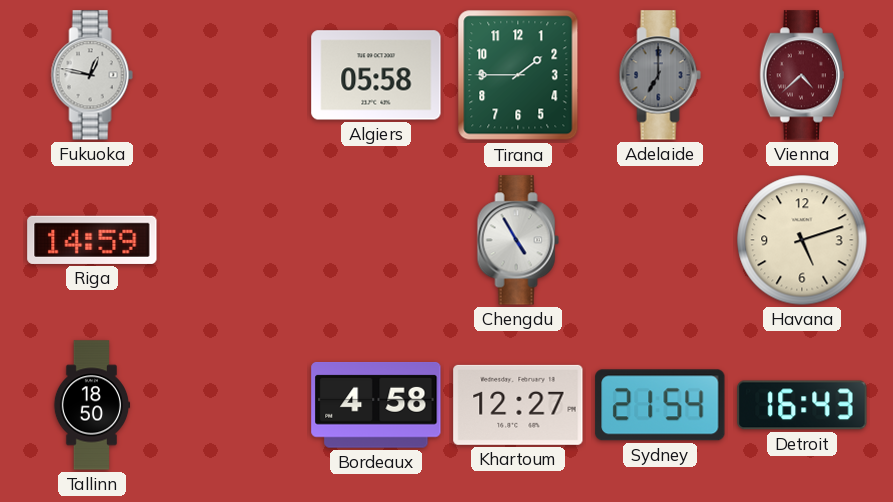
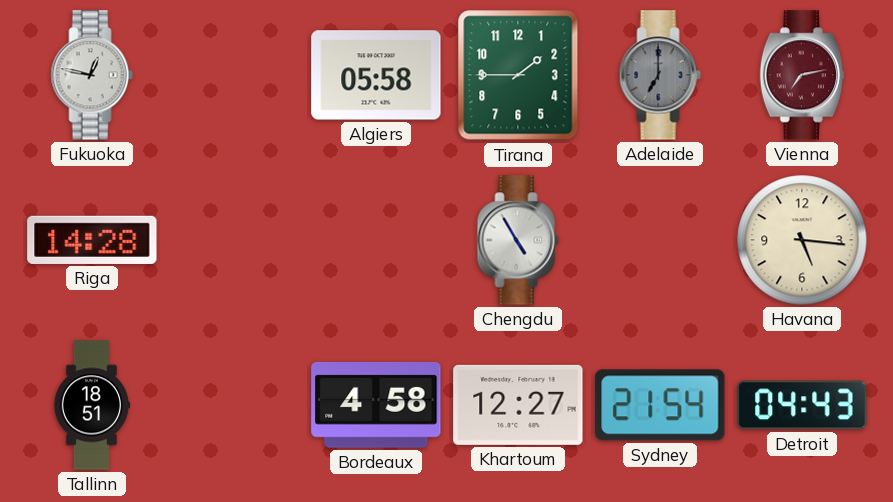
Vienna: 4:38 -> 7:13
Riga: 14:59 -> 14:28
Havana: 5:12 -> 5:16
Tallinn: 18:50 -> 18:51
Detroit: 16:43 -> 04:43
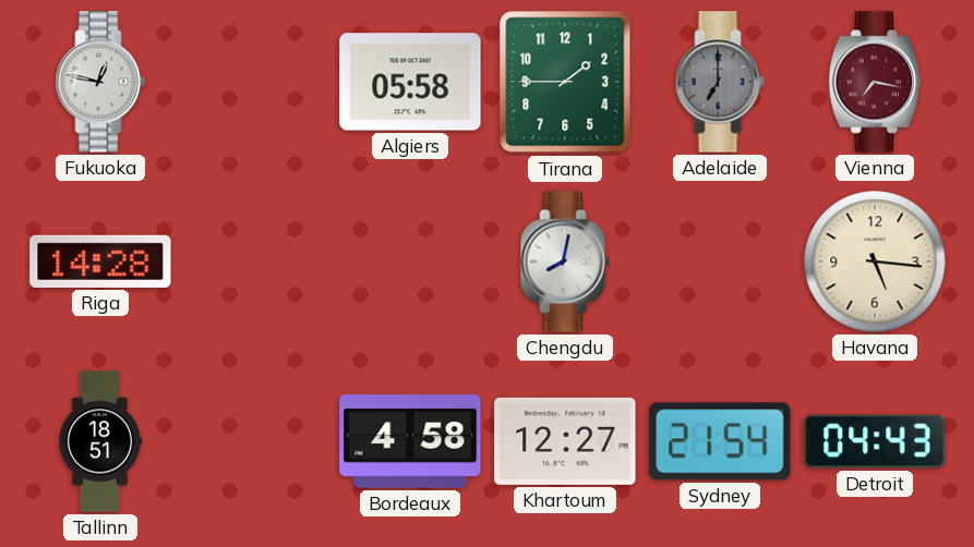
Vienna: 7:13 -> 7:17
Chengdu: 4:55 -> 8:02
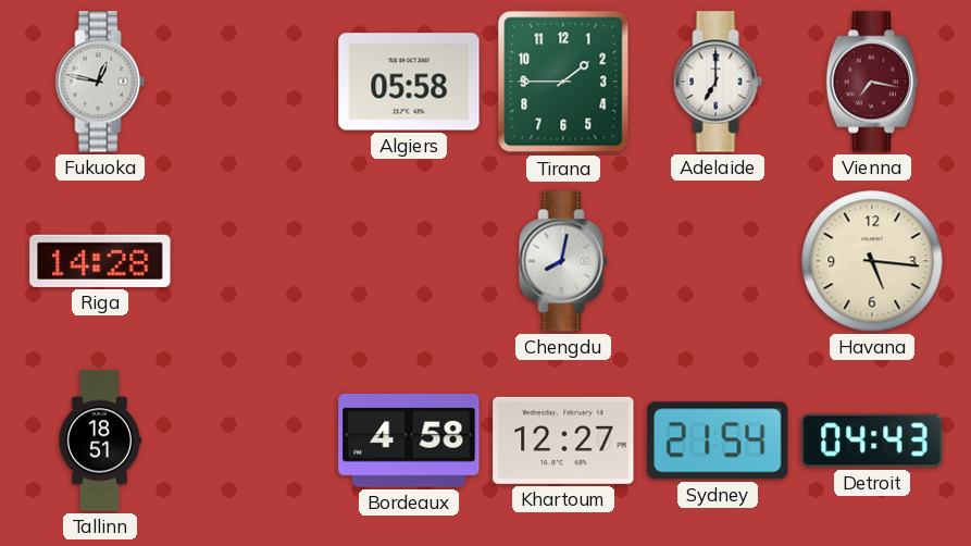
Adelaide dial: grey -> white
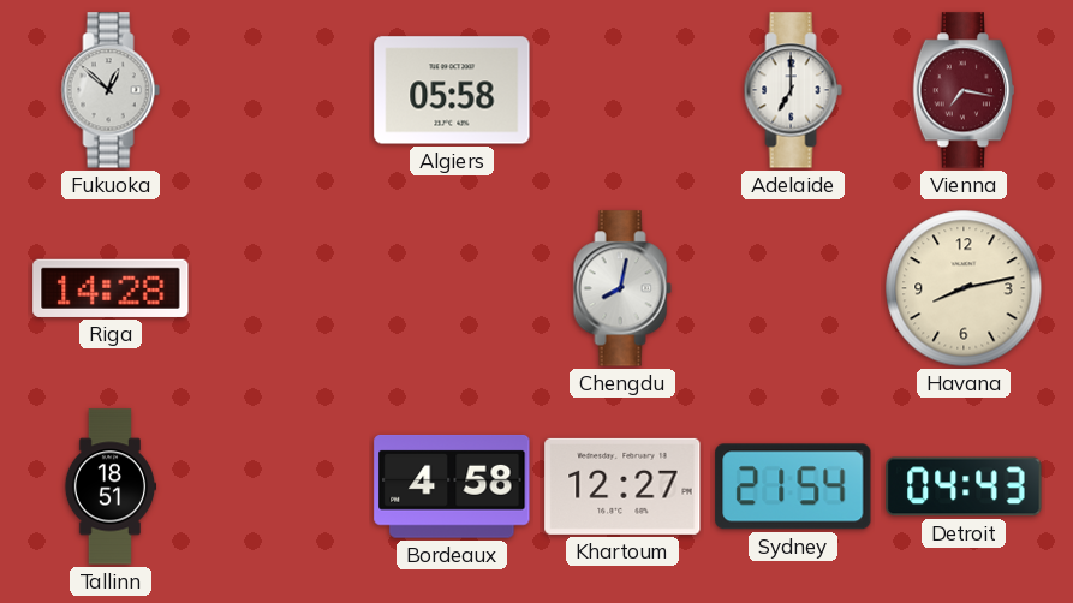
Fukuoka: 12:47 -> 12:52
Tirana: 1:45 -> none
Havana: 5:16 -> 8:13
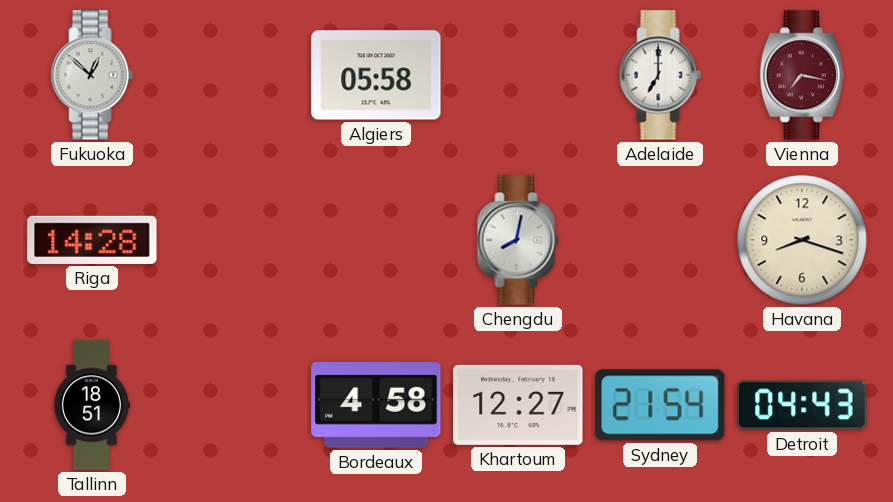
Havana: 8:13 -> 8:18
